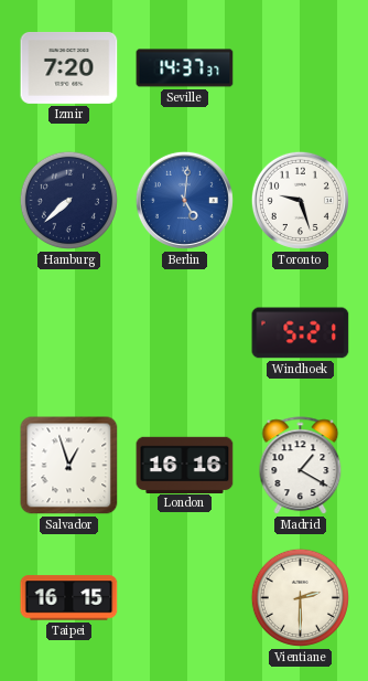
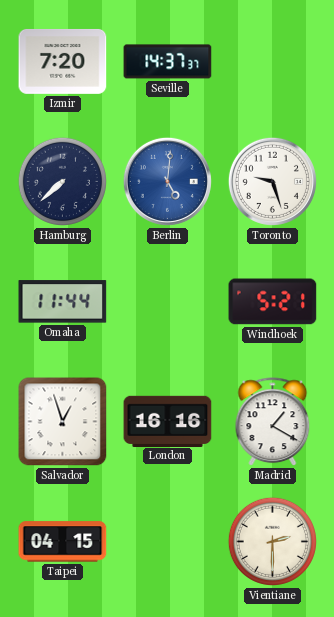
Omaha: none -> 11:44
Taipei: 16:15 -> 04:15
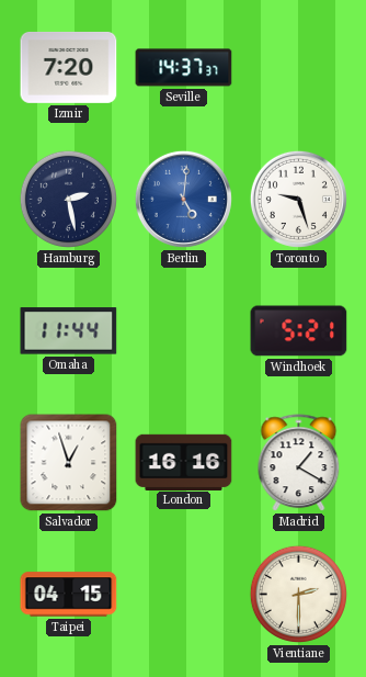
Hamburg: 7:38 -> 2:28
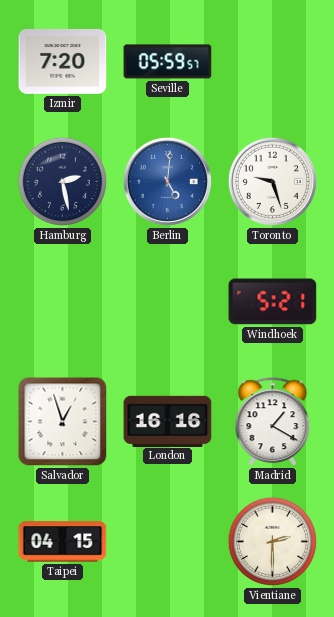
Seville: 14:37 -> 05:59
Omaha: 11:44 -> none
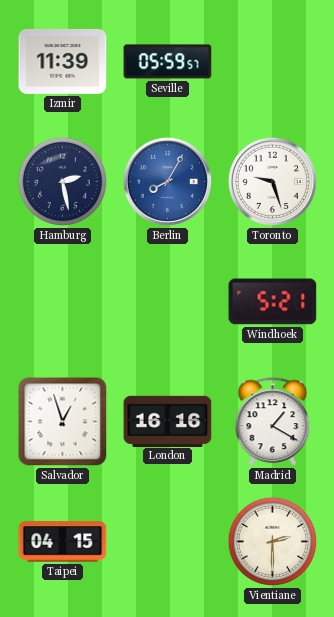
Izmir: 7:20 -> 11:39
Berlin: 5:01 -> 8:05
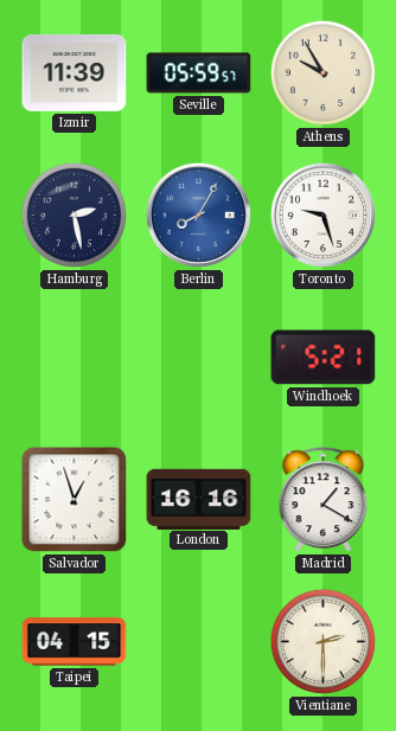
Athens: none -> 9:55
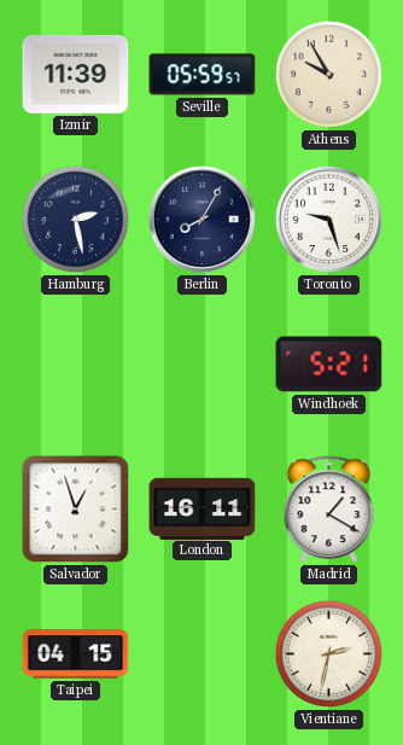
Berlin dial: blue -> navy
London: 16:16 -> 16:11
Vientiane: 2:30 -> 2:32
